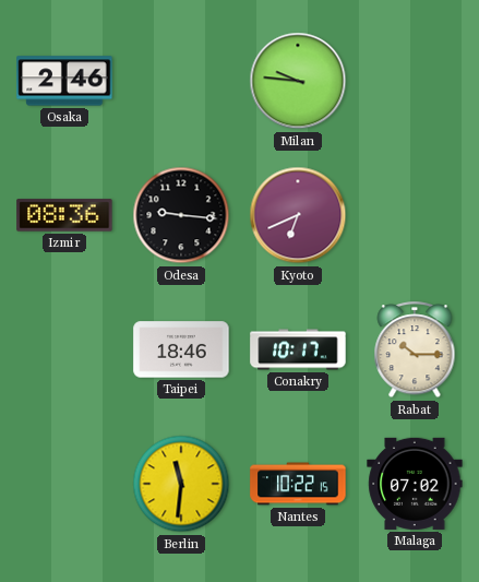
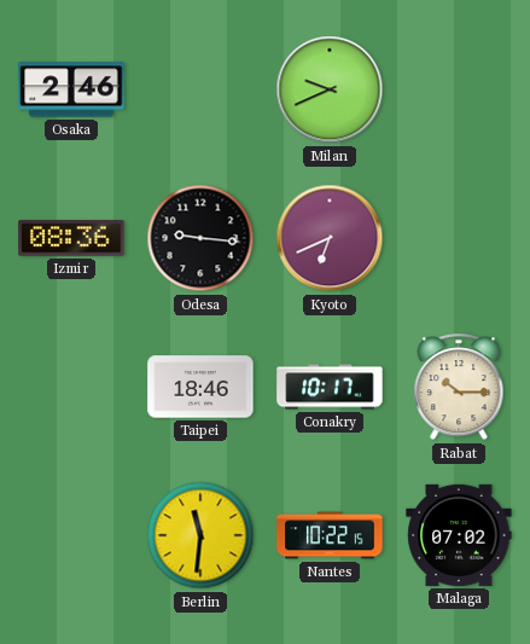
Milan: 9:46 -> 9:41
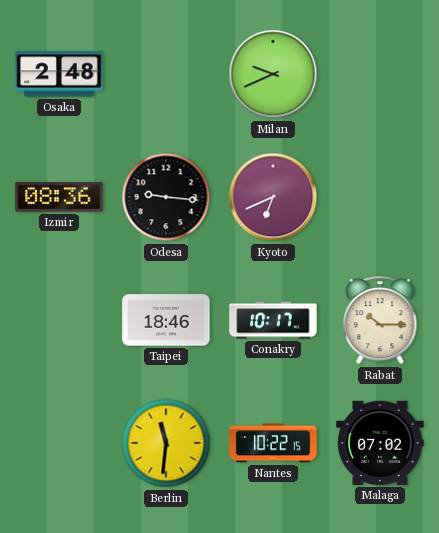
Osaka: 2:46 -> 2:48
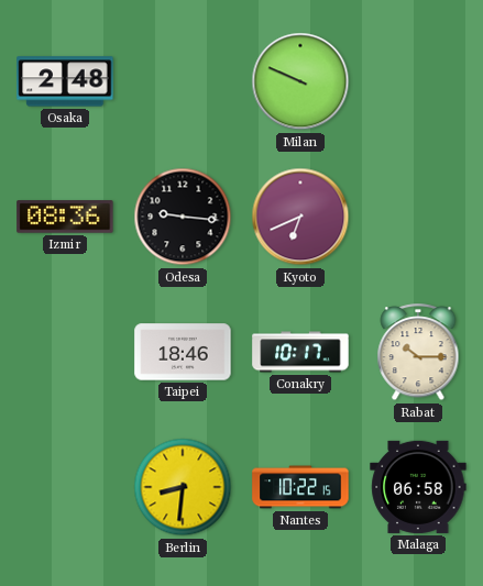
Milan: 9:41 -> 9:49
Berlin: 11:31 -> 8:31
Malaga: 07:02 -> 06:58
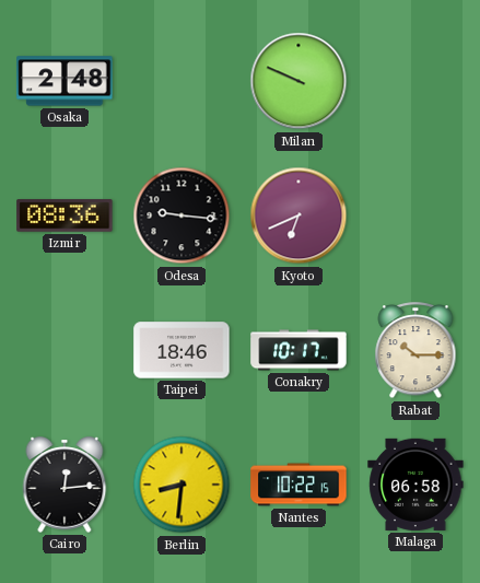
Cairo: none -> 12:14
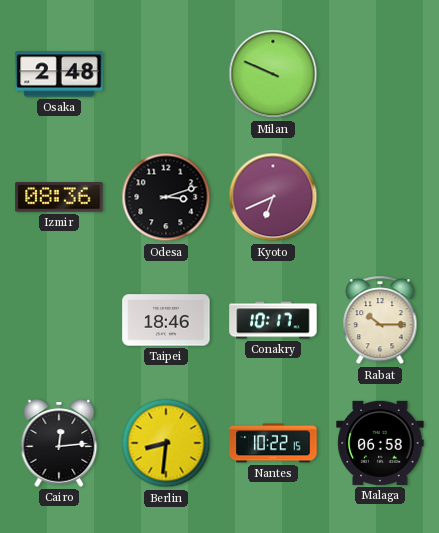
Odesa: 9:16 -> 3:12
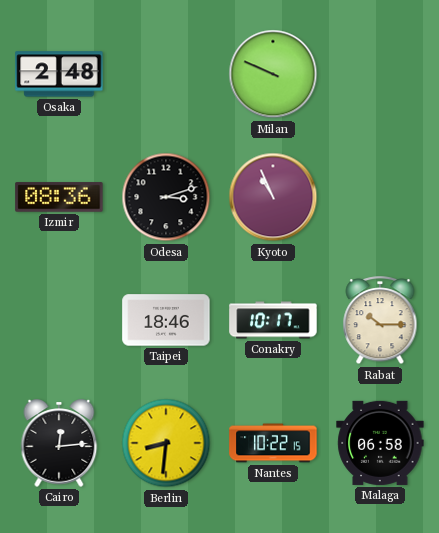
Kyoto: 6:41 -> 10:56
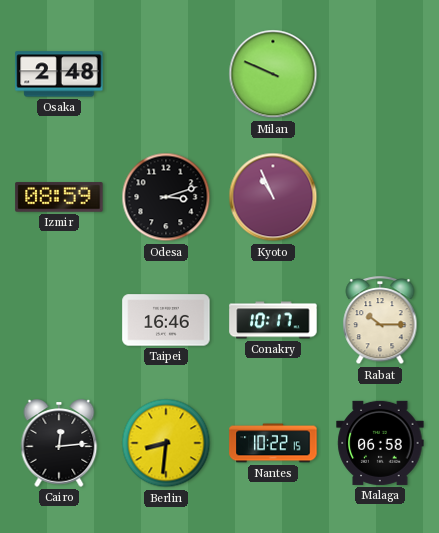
Izmir: 08:36 -> 08:59
Taipei: 18:46 -> 16:46
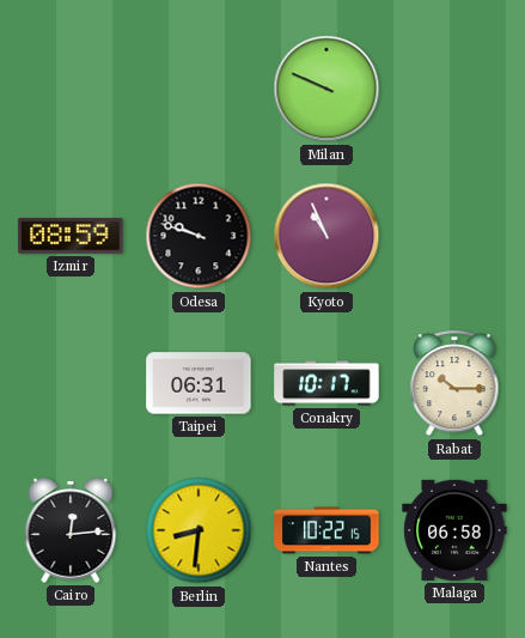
Osaka: 2:48 -> none
Odesa: 3:12 -> 9:48
Taipei: 16:46 -> 06:31
